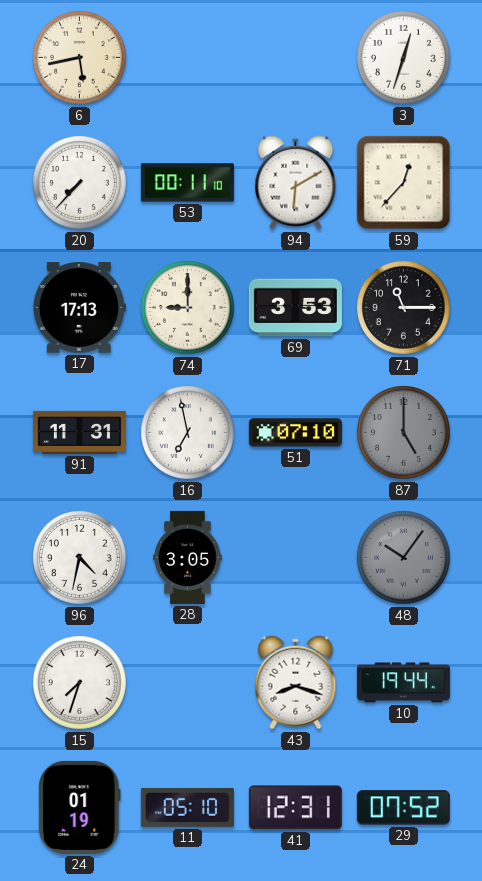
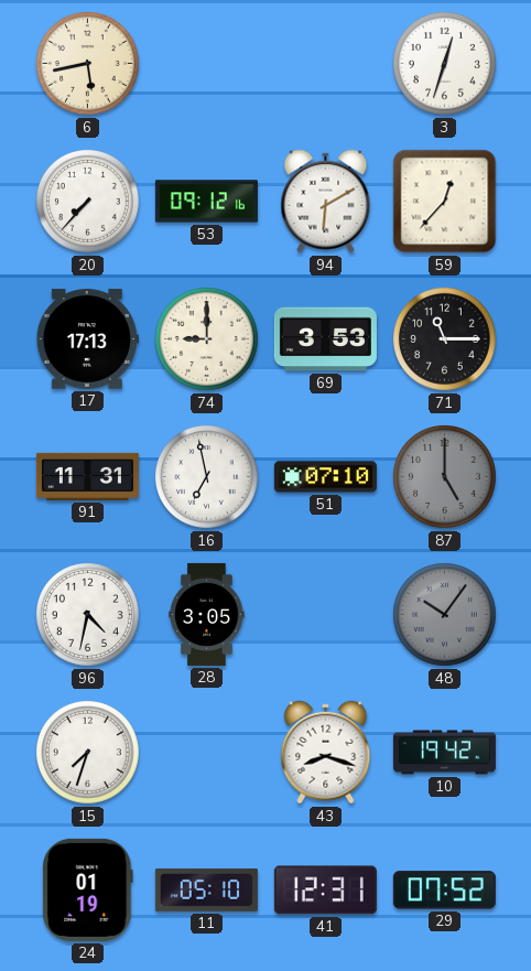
53: 00:11 -> 09:12
10: 19:44 -> 19:42
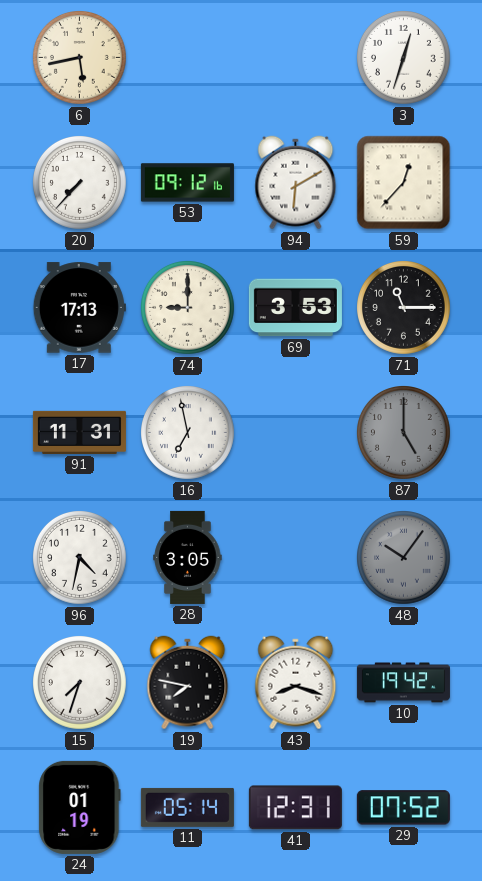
51: 07:10 -> none
19: none -> 7:47
11: 05:10 -> 05:14
